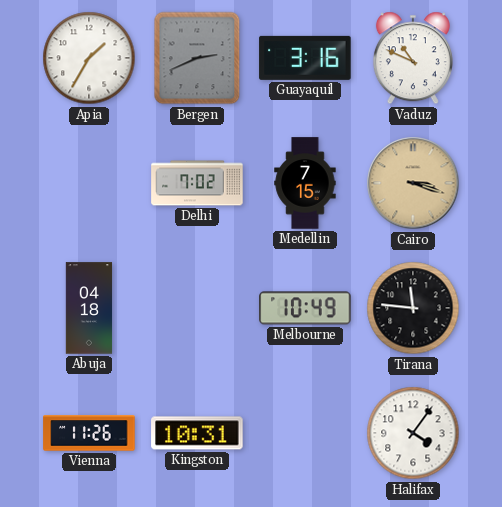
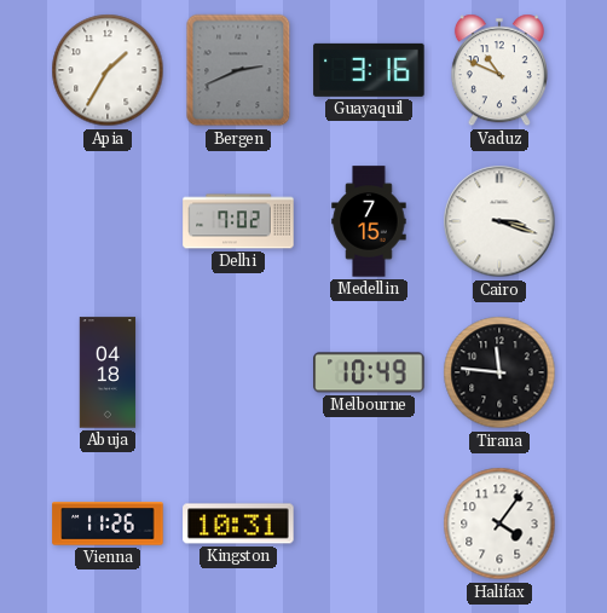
Cairo dial: champagne -> white
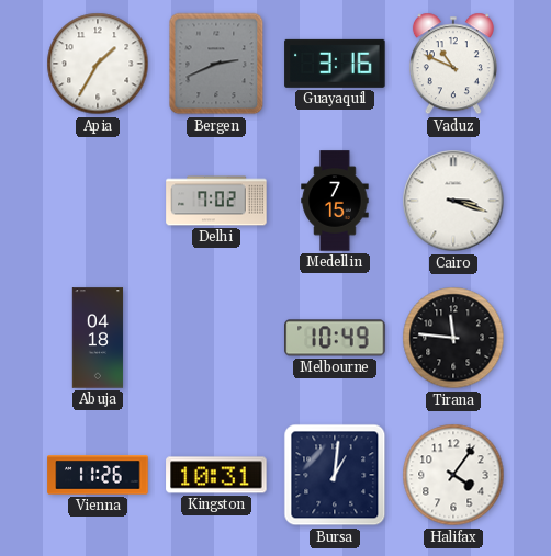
Bursa: none -> 1:01
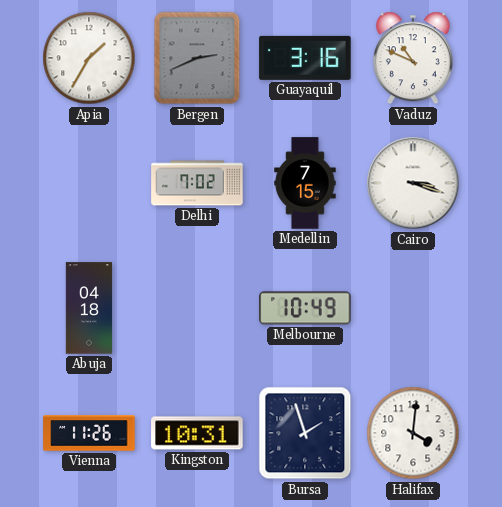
Tirana: 11:46 -> none
Bursa: 1:01 -> 1:57
Halifax: 4:06 -> 4:01
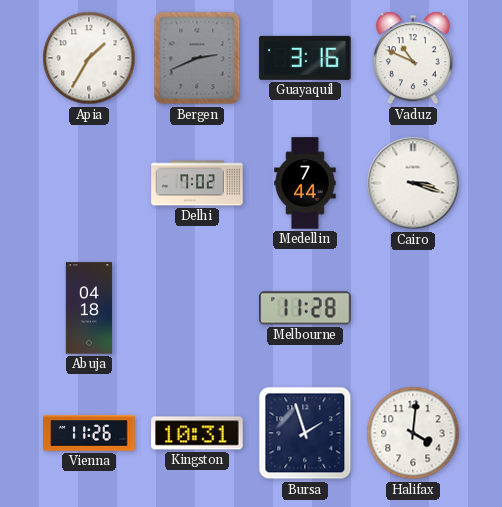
Medellin: 7:15 -> 7:44
Melbourne: 10:49 -> 11:28
